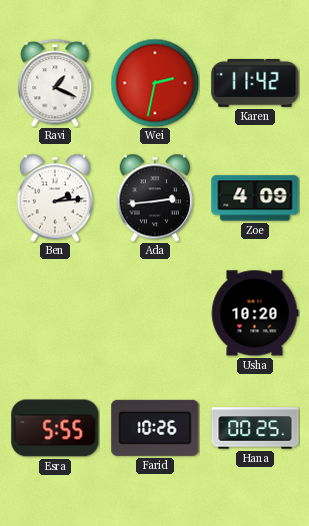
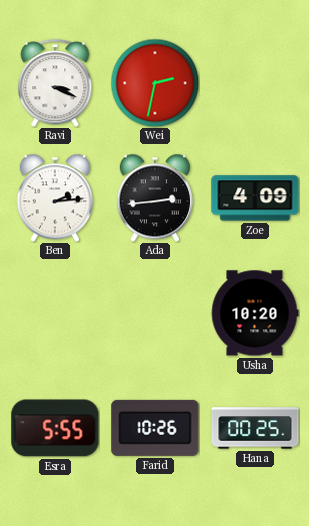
Ravi: 1:19 -> 3:19
Karen: 11:42 -> none
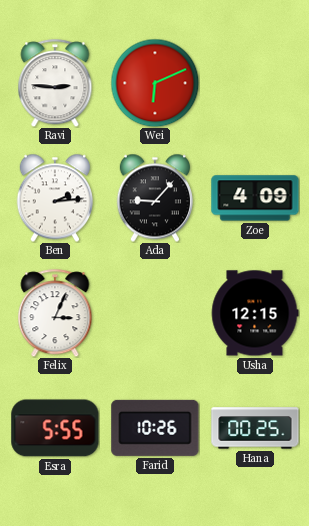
Ravi: 3:19 -> 2:46
Wei: 2:32 -> 6:11
Ada: 2:44 -> 9:07
Felix: none -> 3:04
Usha: 10:20 -> 12:15
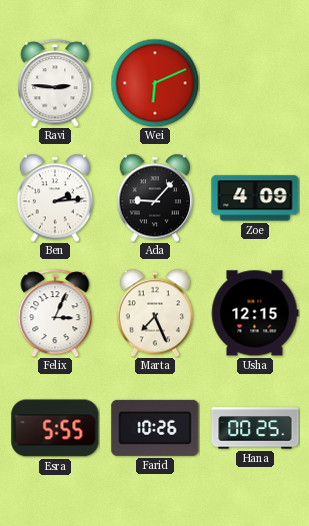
Marta: none -> 7:26
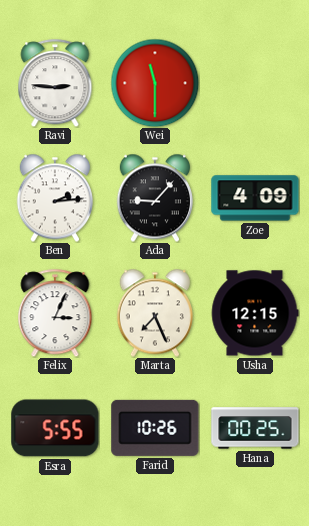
Wei: 6:11 -> 11:30
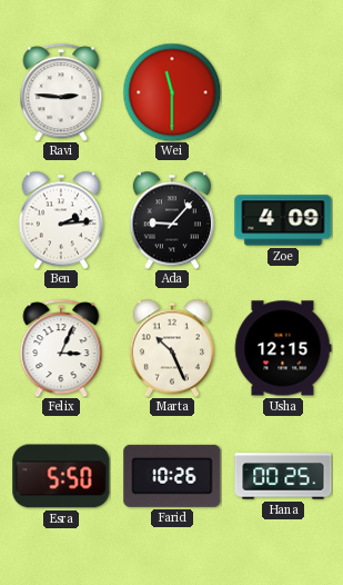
Marta: 7:26 -> 10:26
Esra: 5:55 -> 5:50
